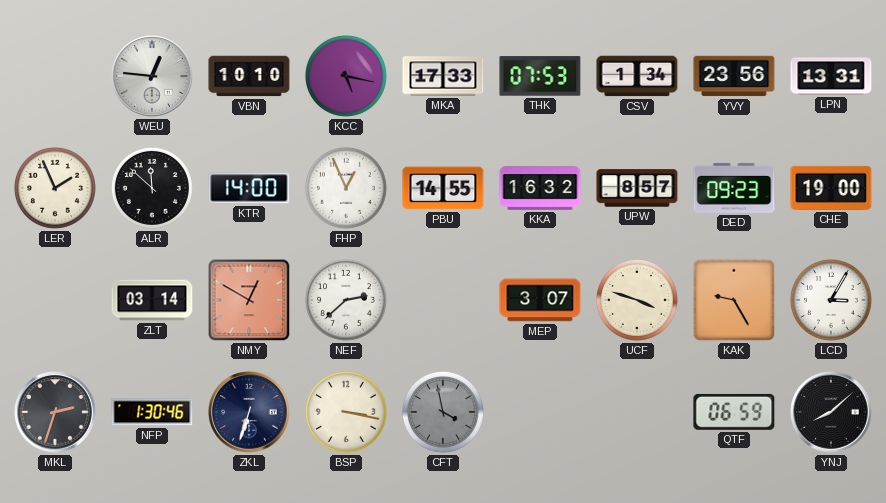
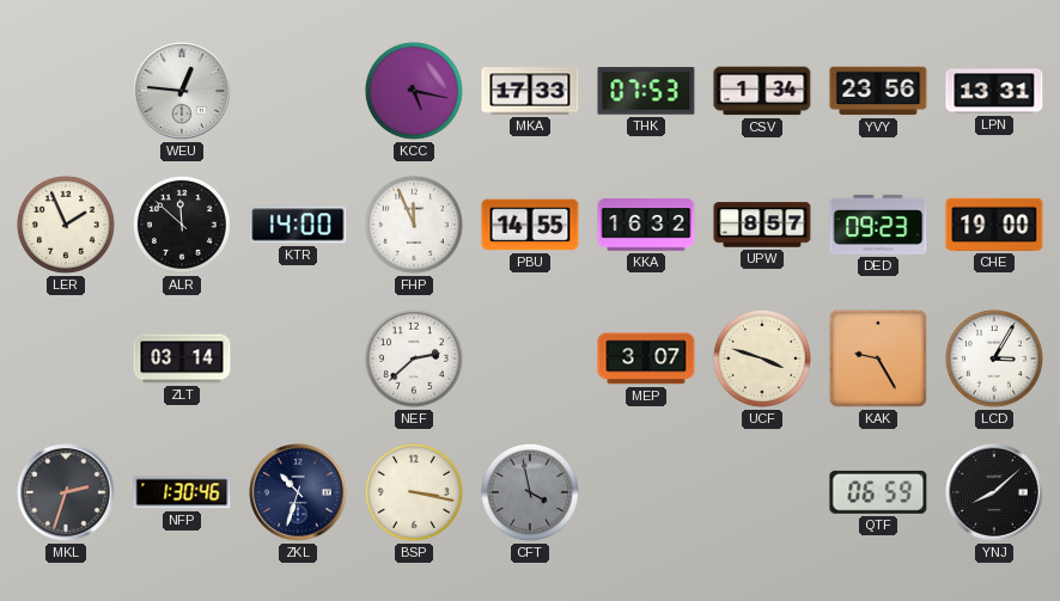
VBN: 10:10 -> none
FHP: 12:56 -> 11:56
NMY: 12:50 -> none
ZKL: 6:33 -> 10:33
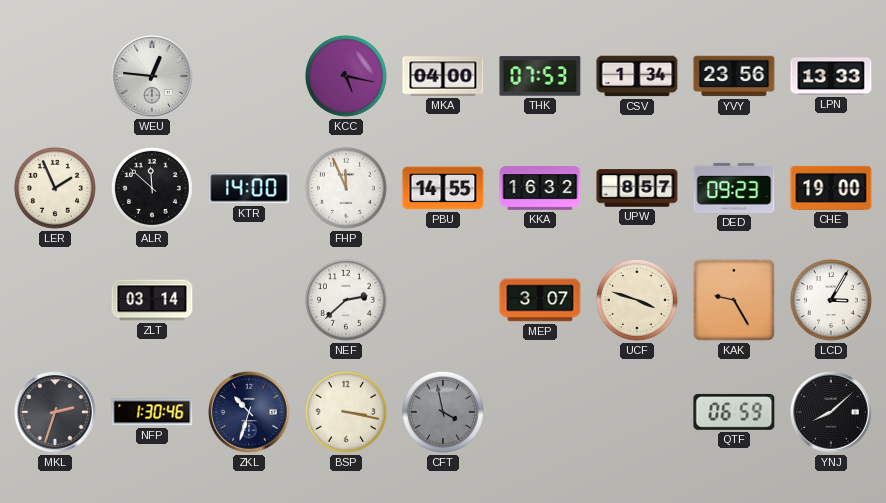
MKA: 17:33 -> 04:00
LPN: 13:31 -> 13:33
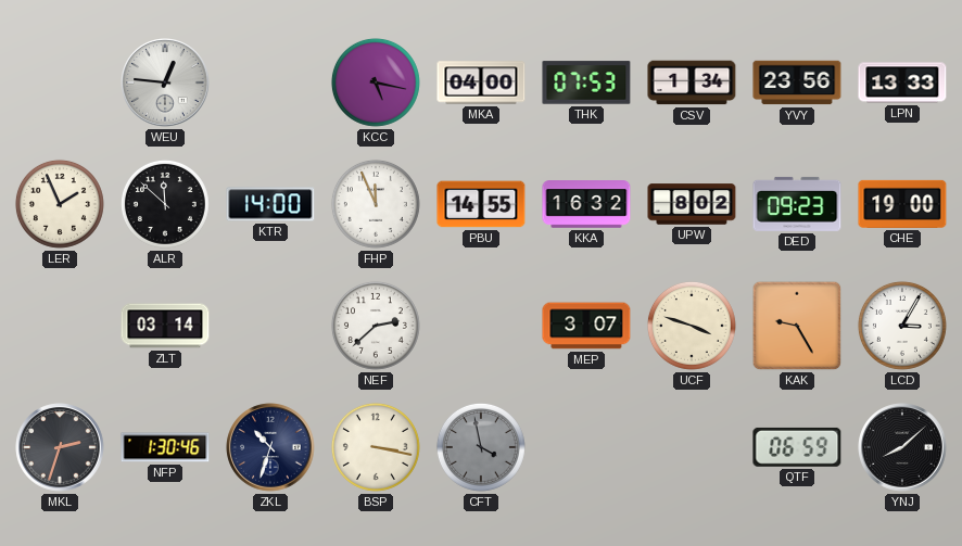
UPW: 8:57 -> 8:02
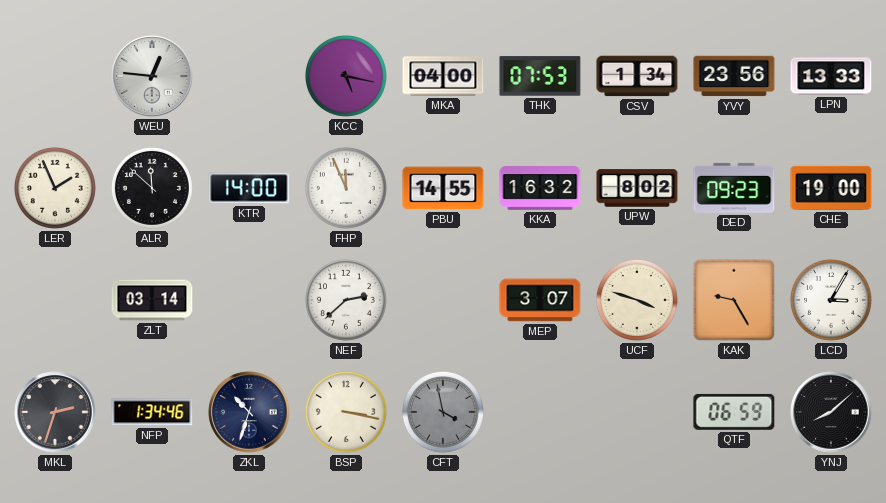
NFP: 1:30 -> 1:34
